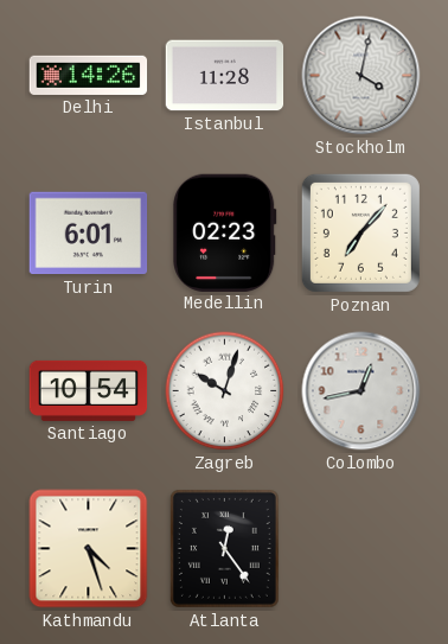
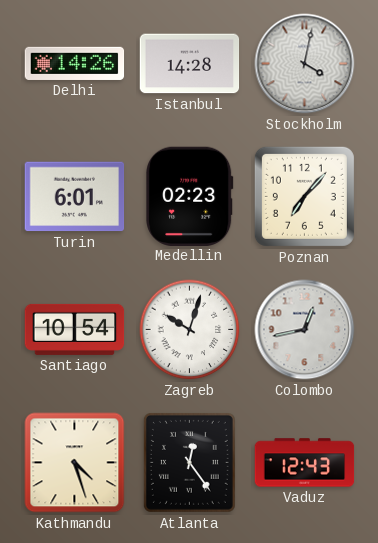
Istanbul: 11:28 -> 14:28
Vaduz: none -> 12:43
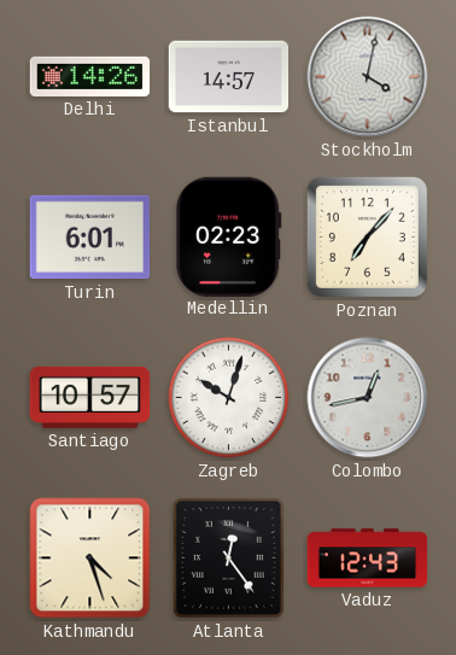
Istanbul: 14:28 -> 14:57
Santiago: 10:54 -> 10:57
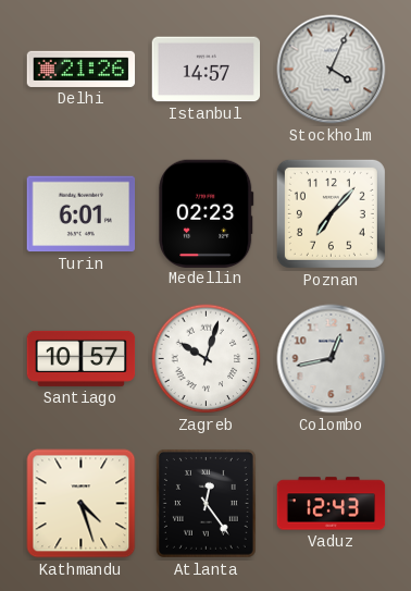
Delhi: 14:26 -> 21:26
Stockholm: 4:02 -> 4:04
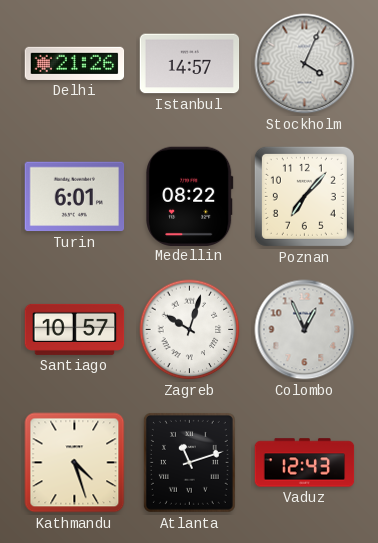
Medellin: 02:23 -> 08:22
Colombo: 12:43 -> 12:56
Atlanta: 12:24 -> 11:12
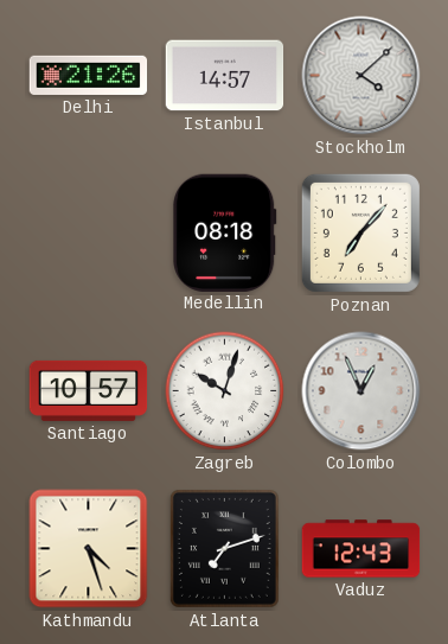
Stockholm: 4:04 -> 4:08
Turin: 6:01 -> none
Medellin: 08:22 -> 08:18
Atlanta: 11:12 -> 7:12
